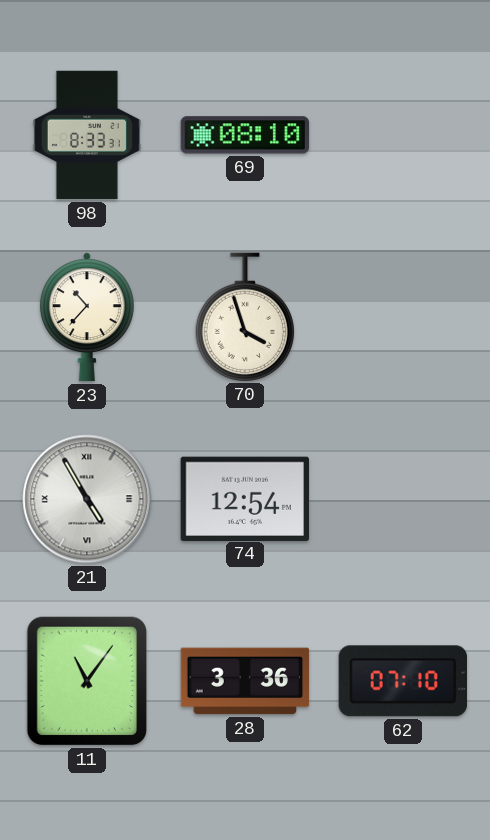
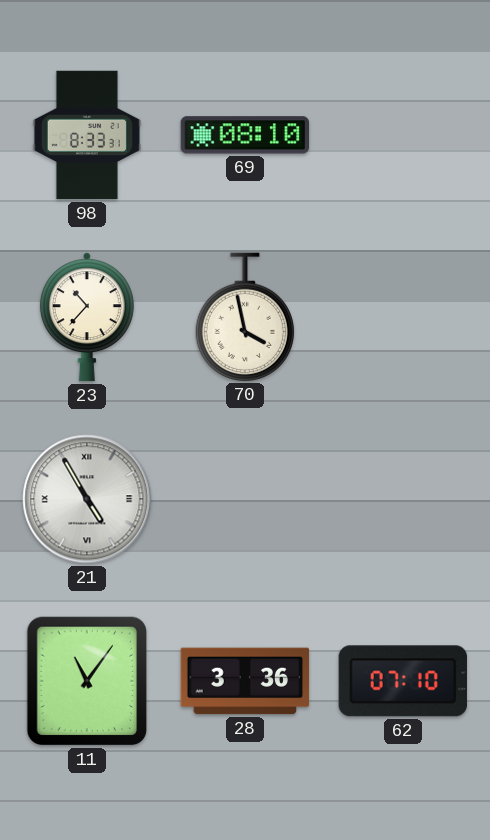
70: 3:57 -> 3:58
74: 12:54 -> none
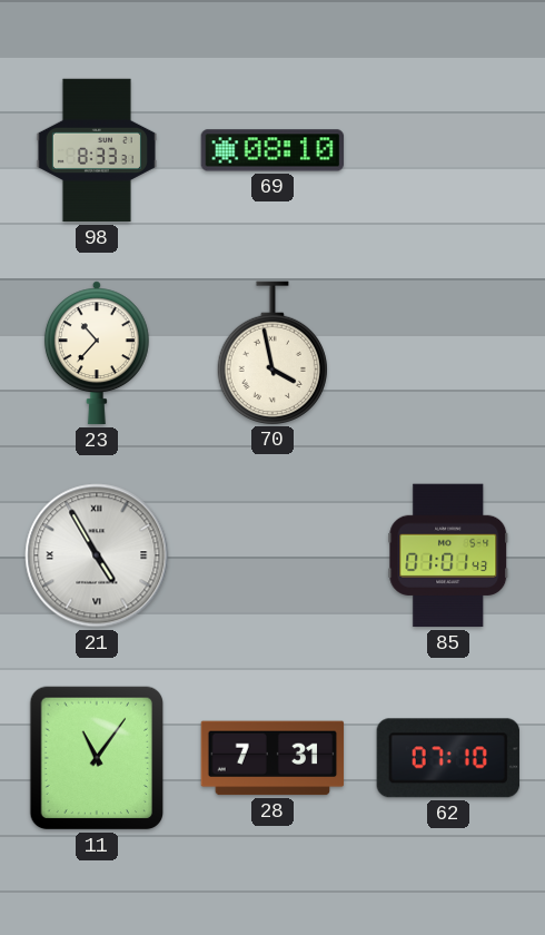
85: none -> 01:01
28: 3:36 -> 7:31
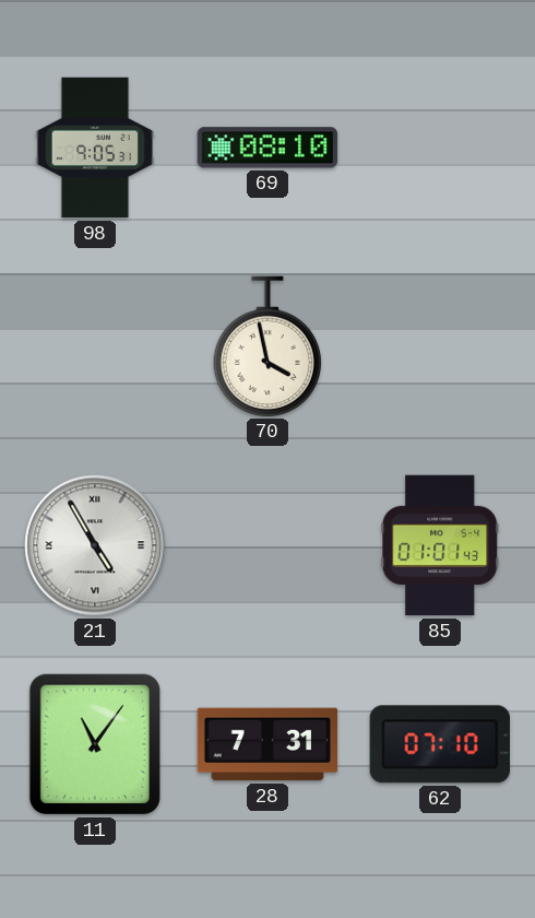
98: 8:33 -> 9:05
23: 10:37 -> none
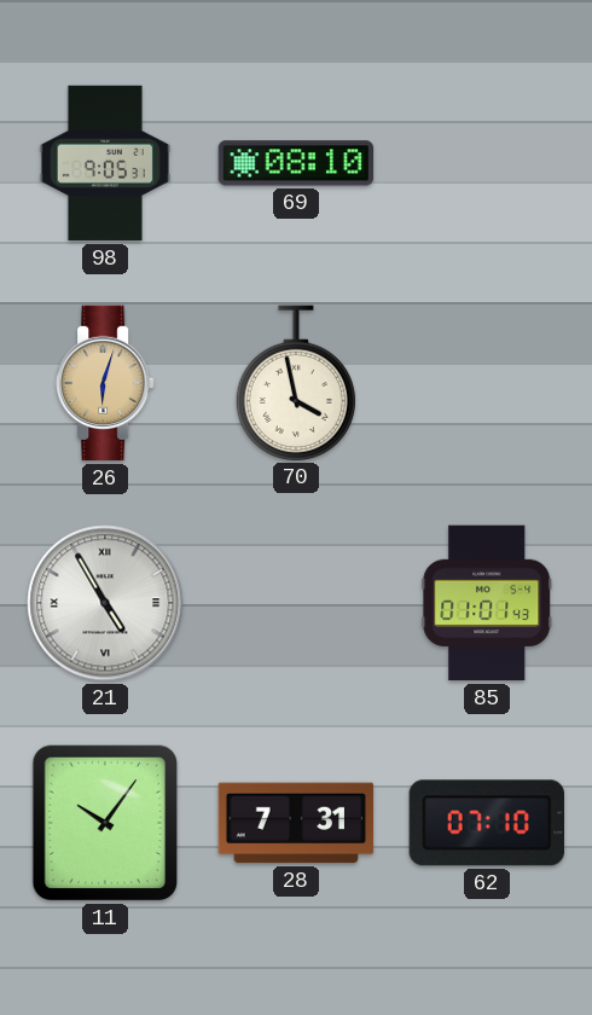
26: none -> 6:03
11: 11:06 -> 10:06
